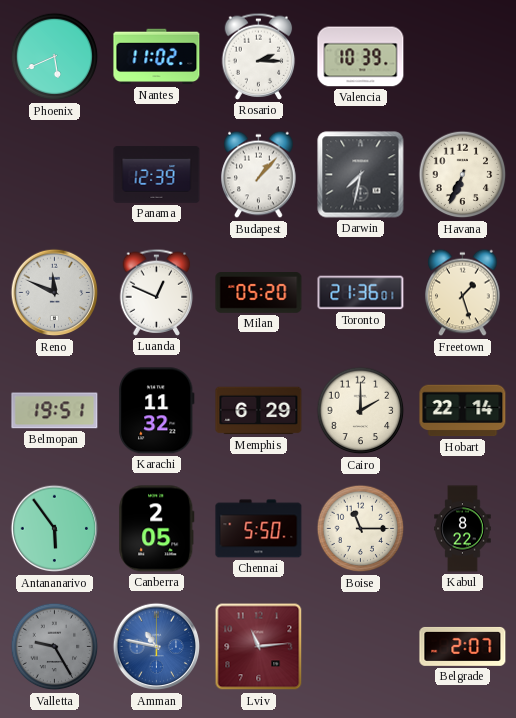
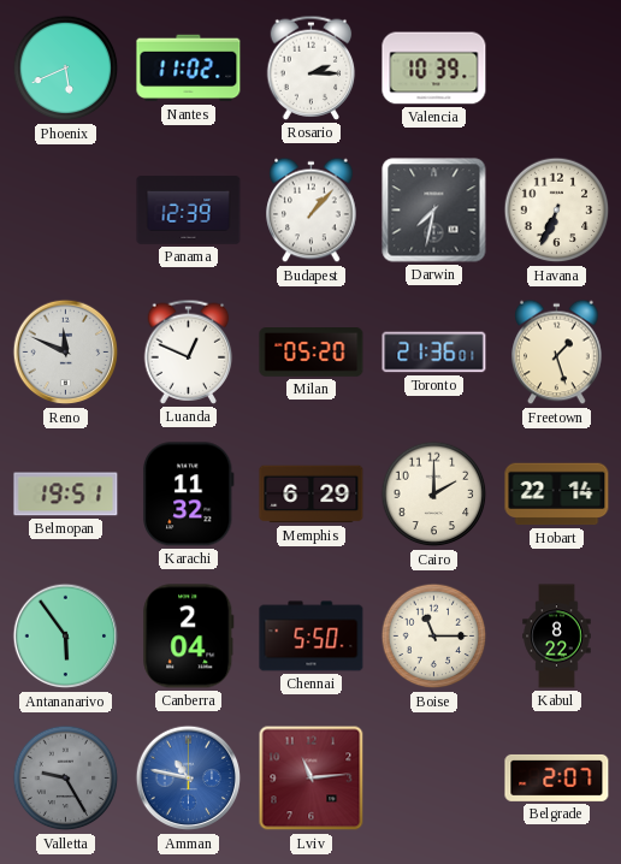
Canberra: 2:05 -> 2:04
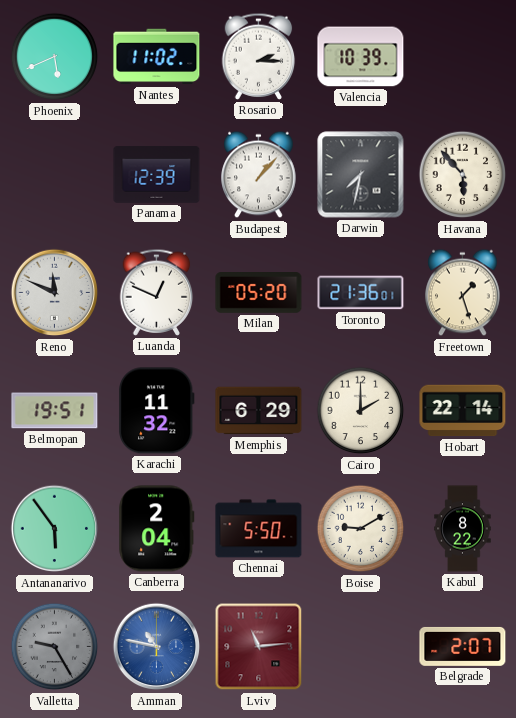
Havana: 6:34 -> 5:53
Boise: 11:15 -> 9:10
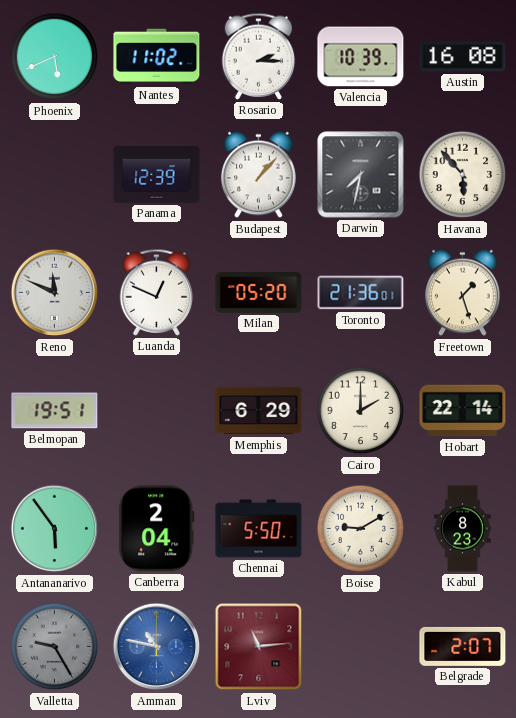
Austin: none -> 16:08
Karachi: 11:32 -> none
Kabul: 8:22 -> 8:23
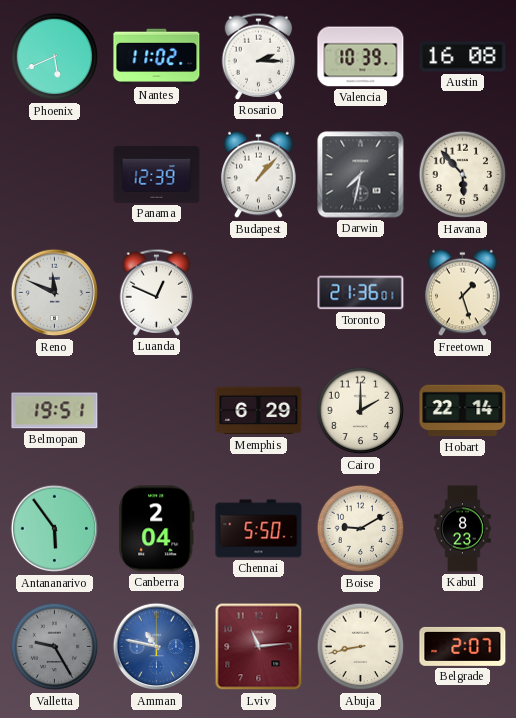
Milan: 05:20 -> none
Abuja: none -> 8:43
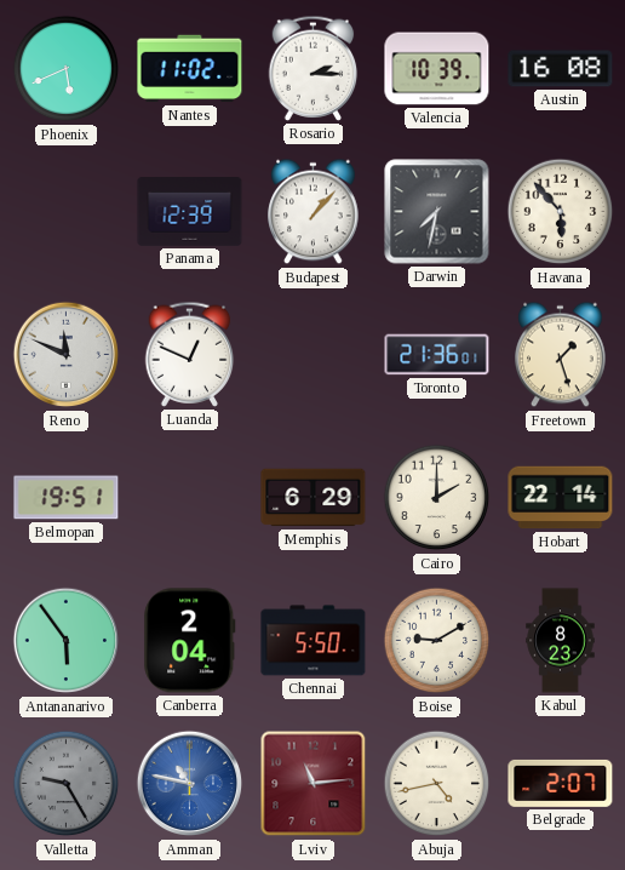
Abuja: 8:43 -> 4:43
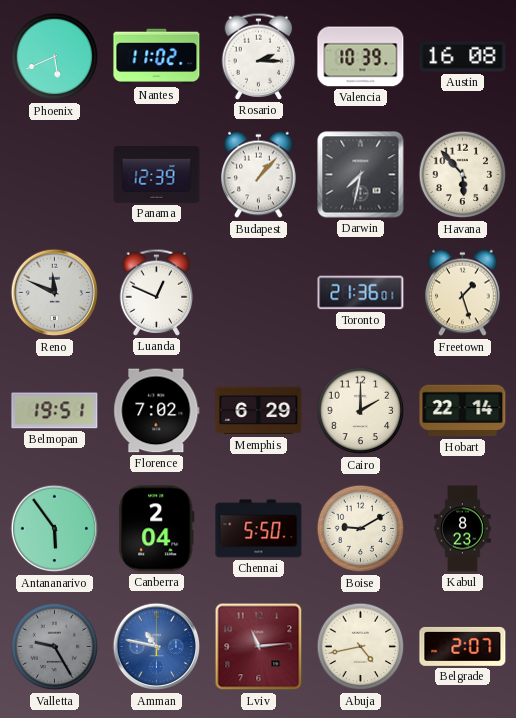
Florence: none -> 7:02
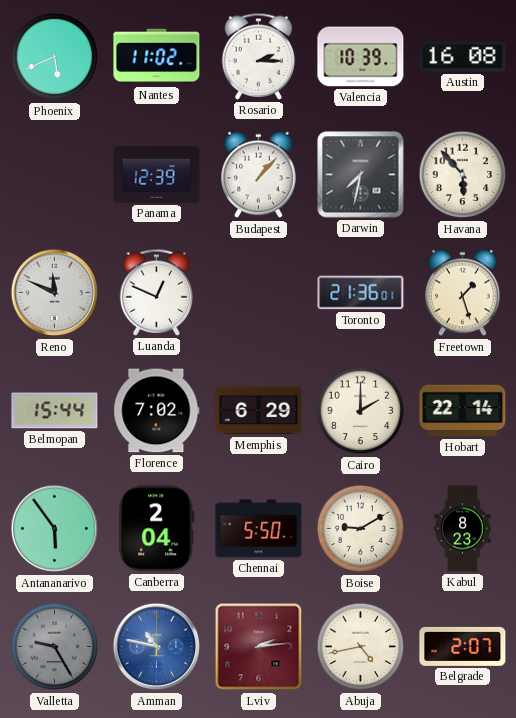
Belmopan: 19:51 -> 15:44
Lviv: 11:14 -> 2:14
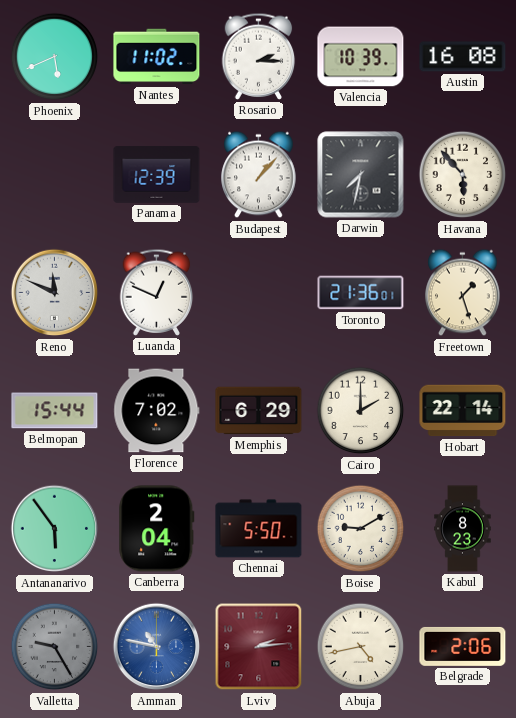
Belgrade: 2:07 -> 2:06
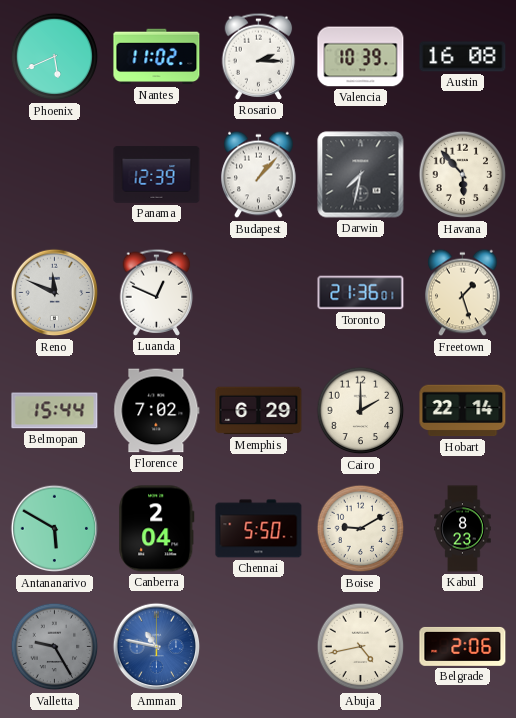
Antananarivo: 5:54 -> 5:50
Lviv: 2:14 -> none
